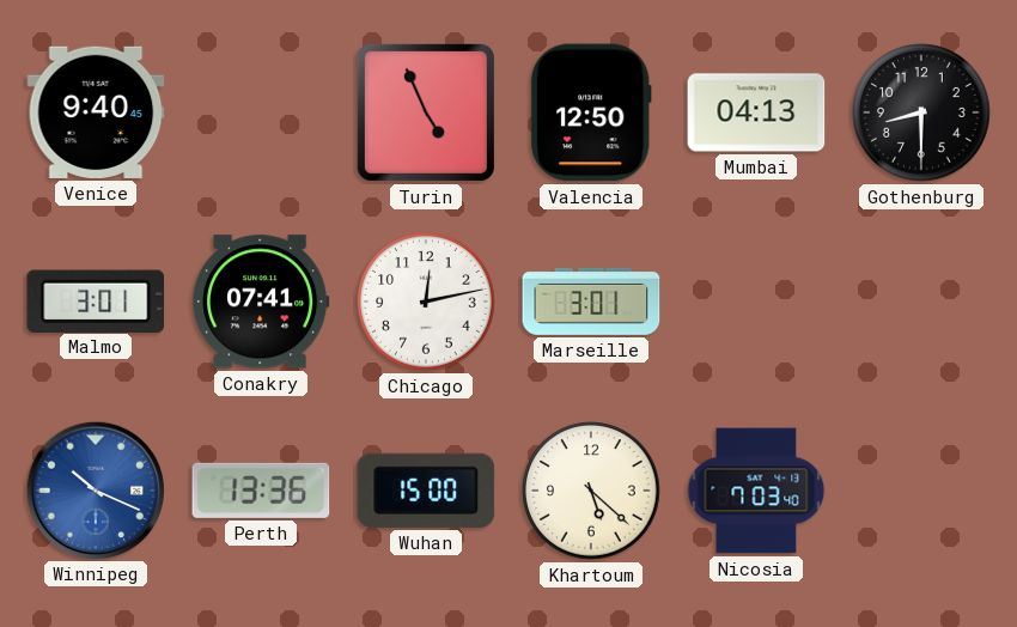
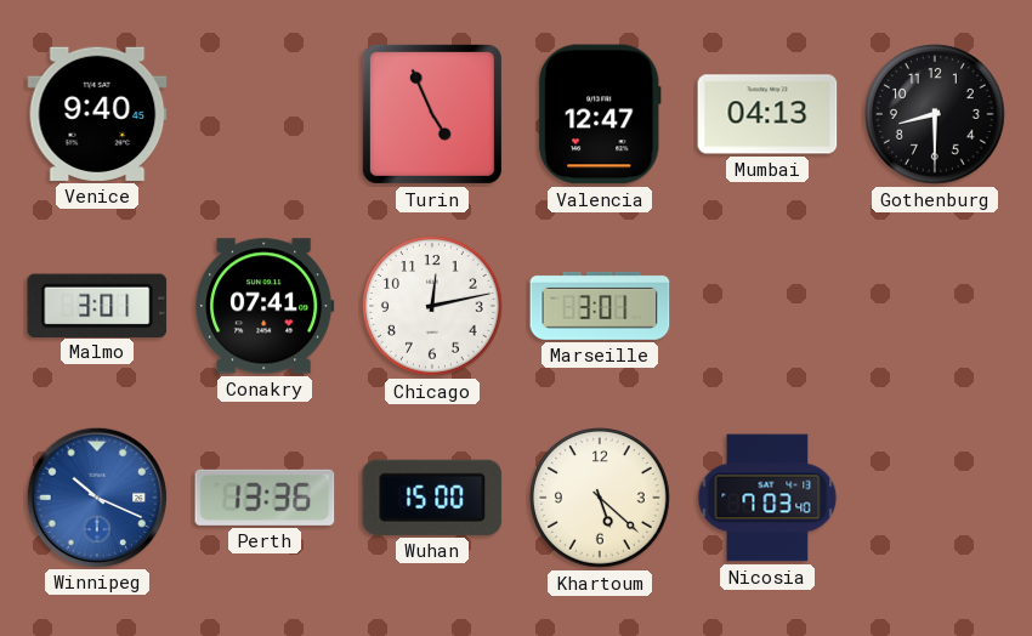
Valencia: 12:50 -> 12:47
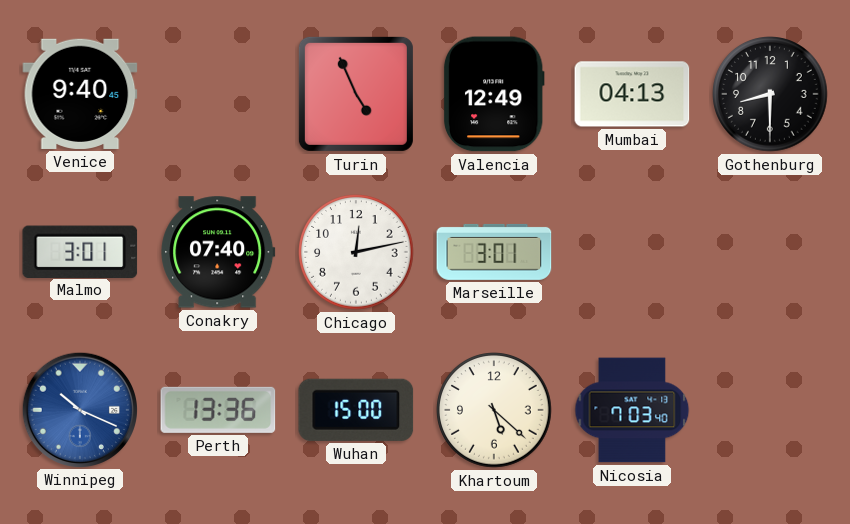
Valencia: 12:47 -> 12:49
Conakry: 07:41 -> 07:40
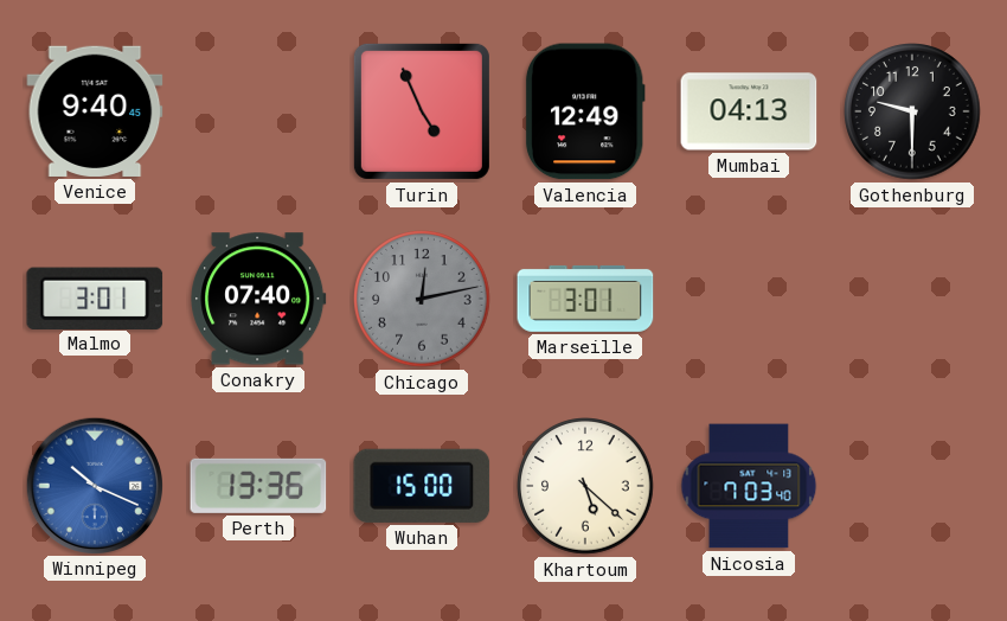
Gothenburg: 8:30 -> 9:30
Chicago dial: white -> grey
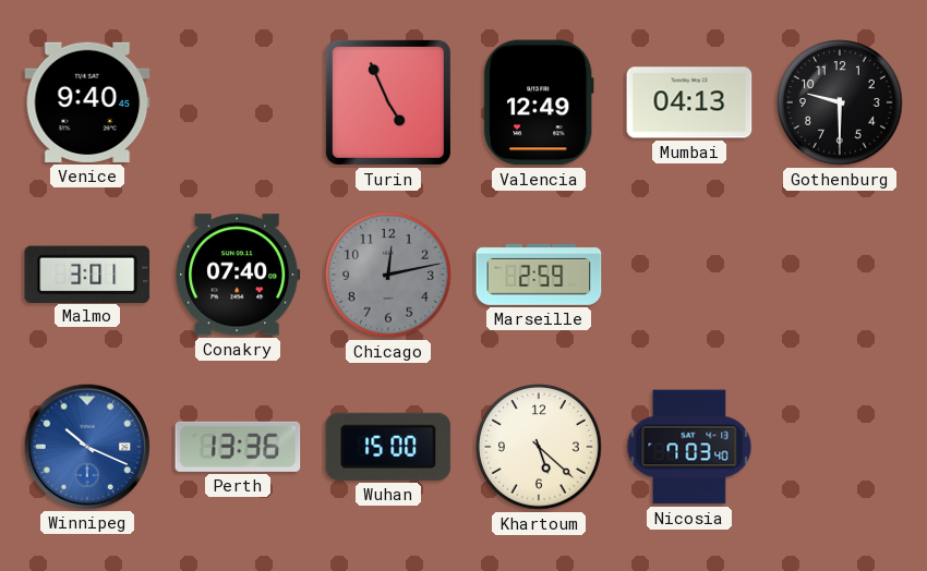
Marseille: 3:01 -> 2:59
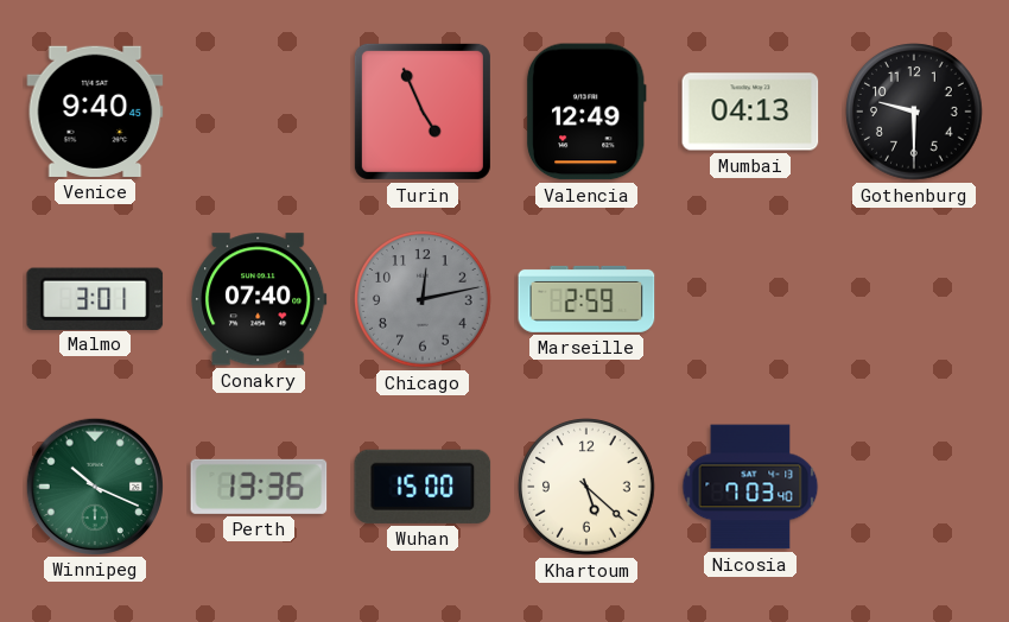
Winnipeg dial: blue -> green
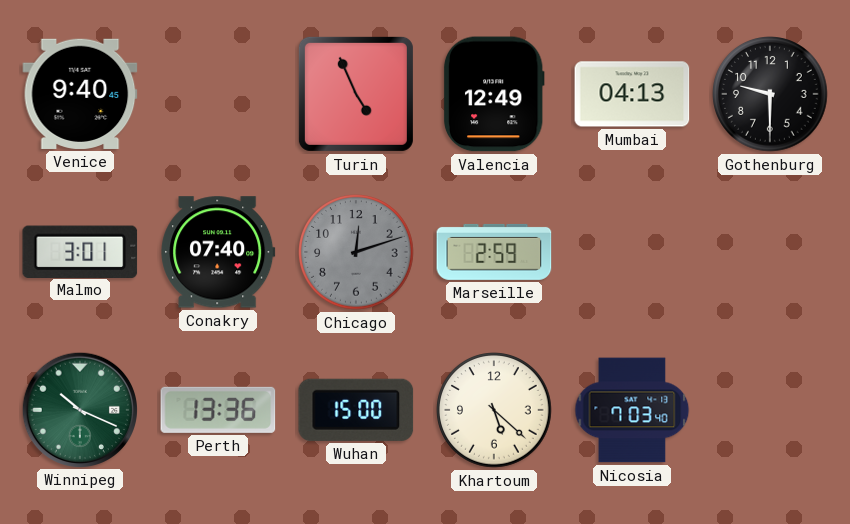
Chicago: 12:13 -> 12:12
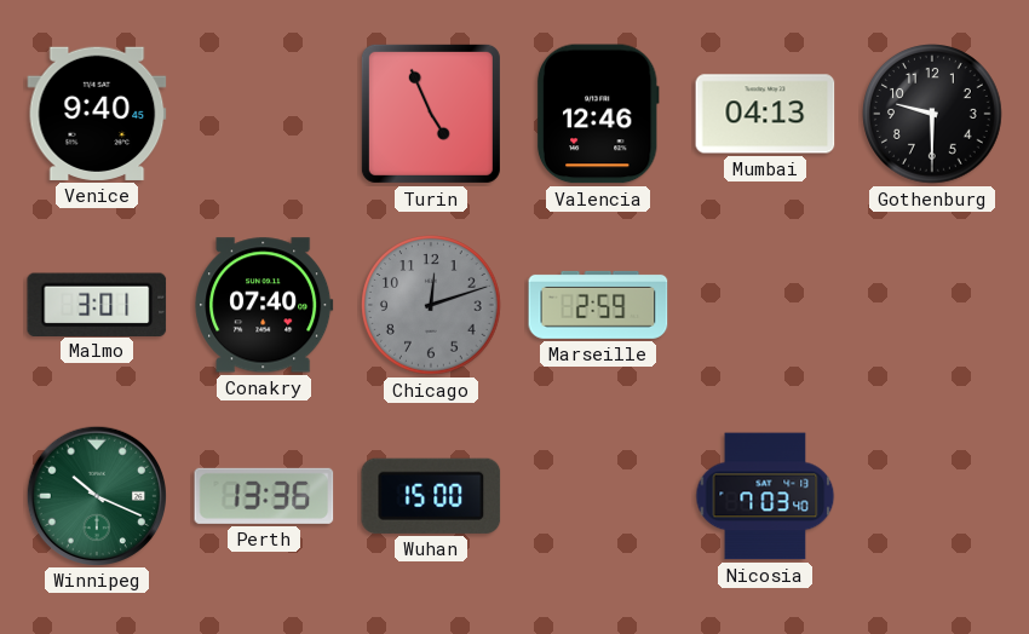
Valencia: 12:49 -> 12:46
Khartoum: 5:22 -> none
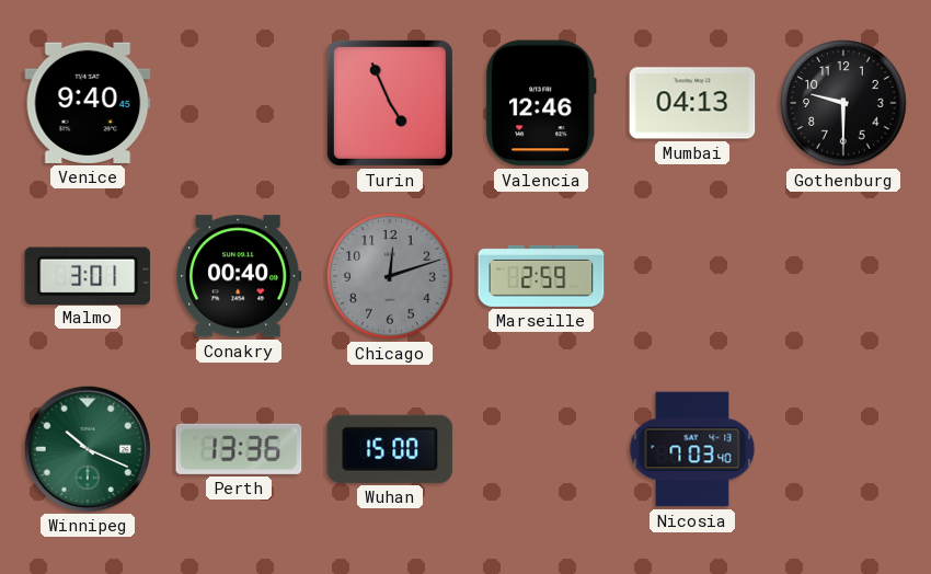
Conakry: 07:40 -> 00:40
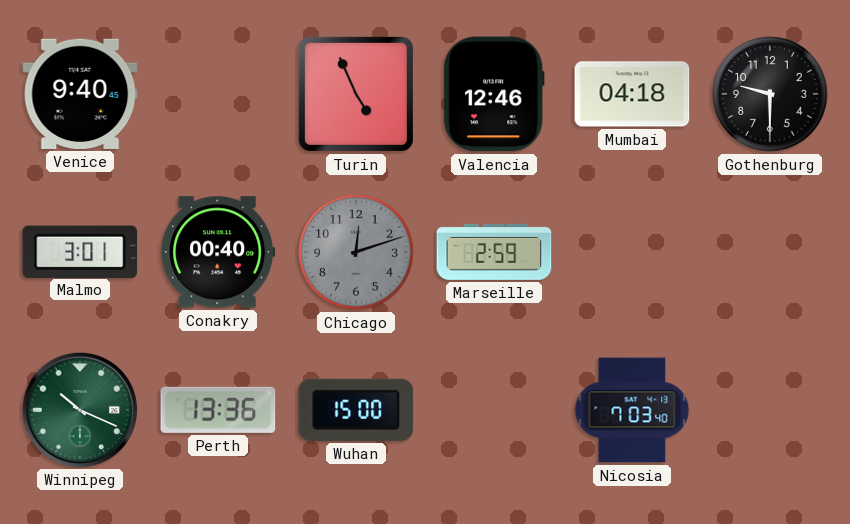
Mumbai: 04:13 -> 04:18
